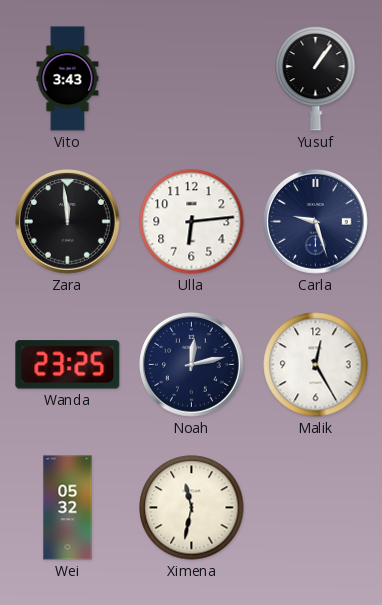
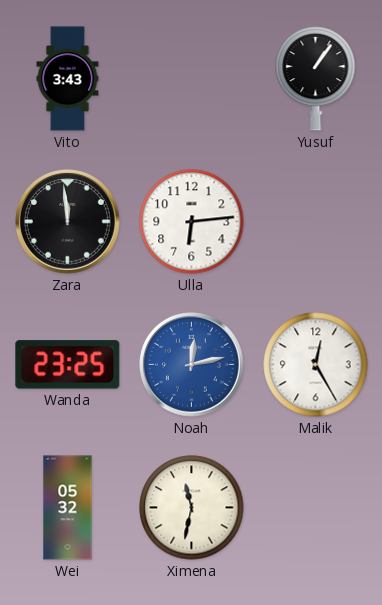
Carla: 9:27 -> none
Noah dial: navy -> blue
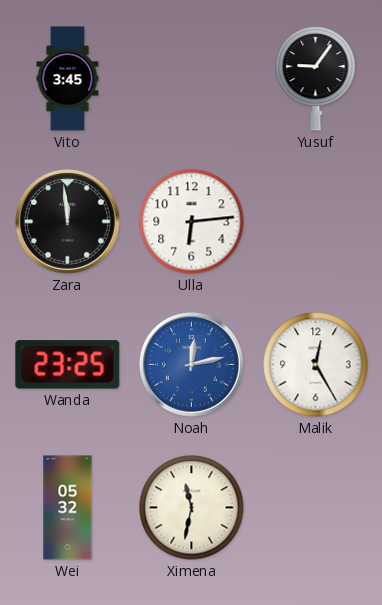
Vito: 3:43 -> 3:45
Yusuf: 1:06 -> 9:06
